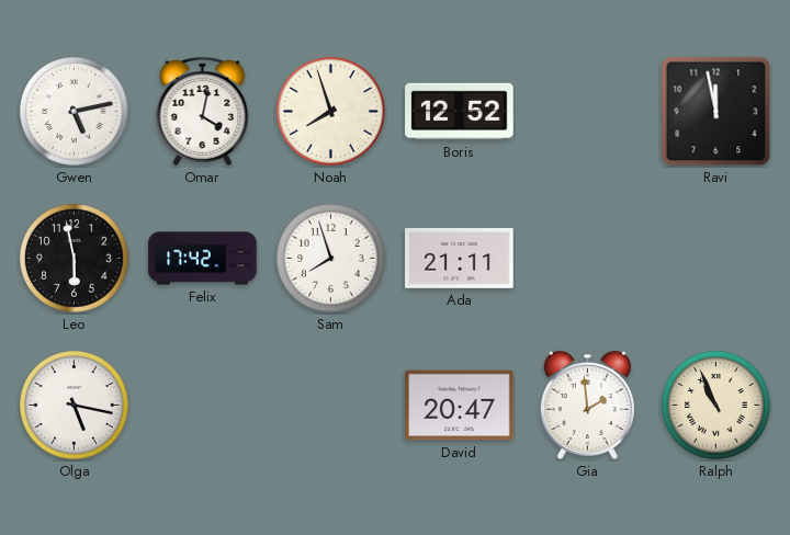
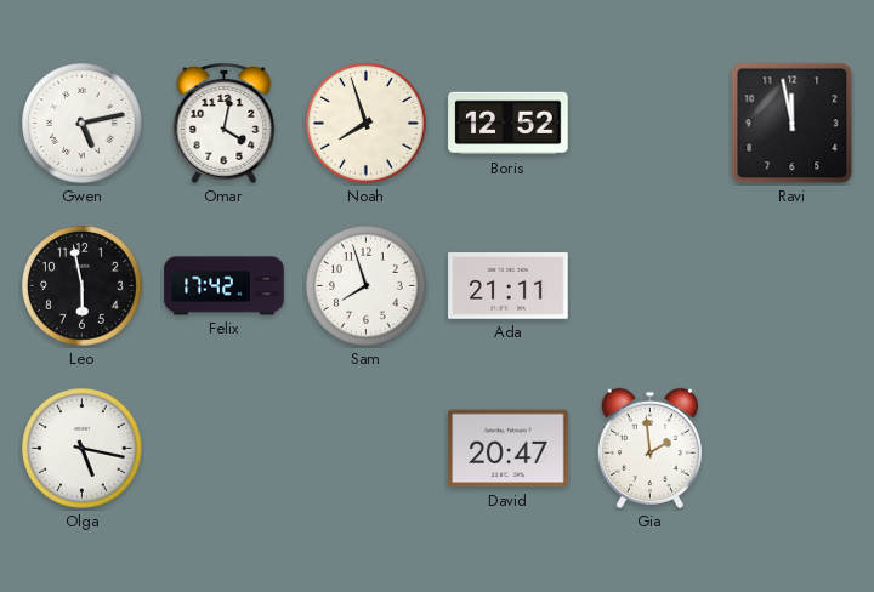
Ralph: 10:56 -> none
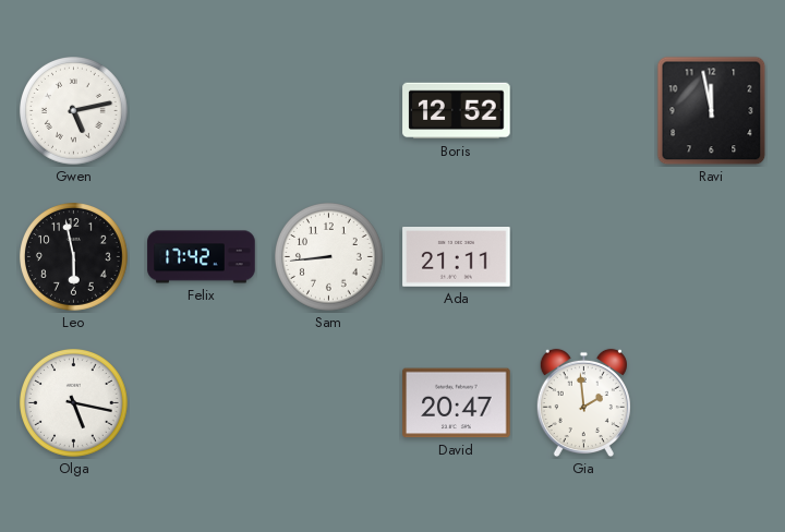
Omar: 4:02 -> none
Noah: 7:57 -> none
Sam: 7:57 -> 8:44
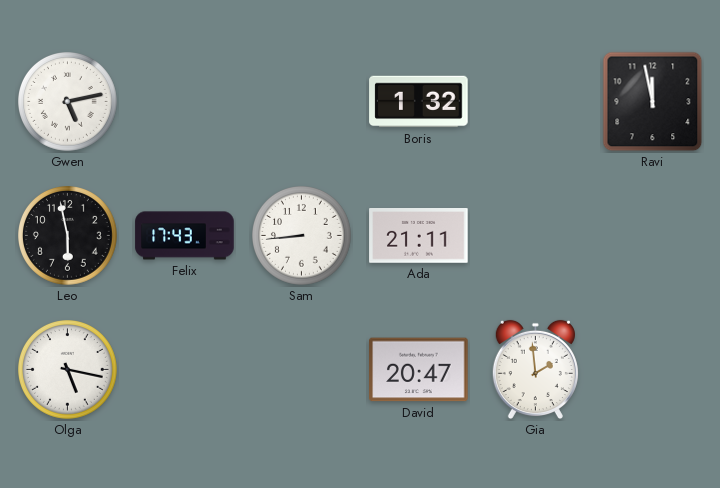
Boris: 12:52 -> 1:32
Felix: 17:42 -> 17:43
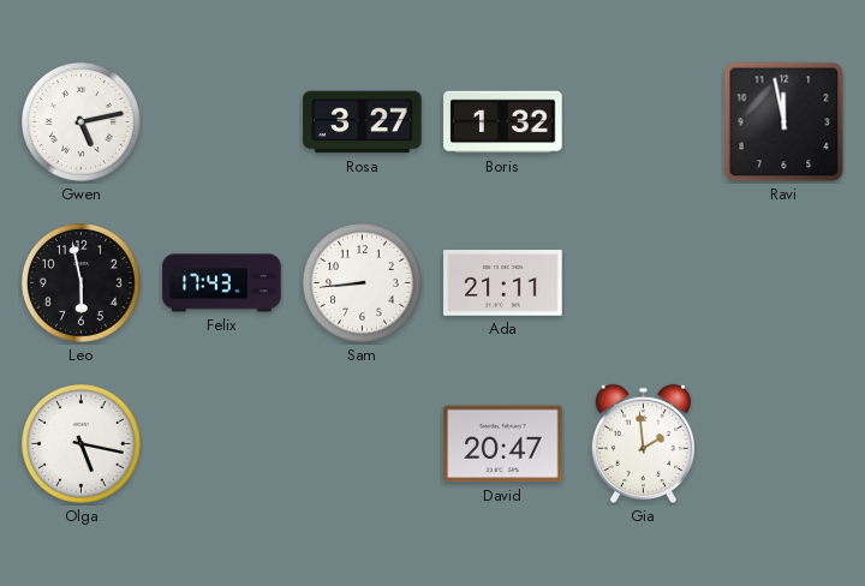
Rosa: none -> 3:27
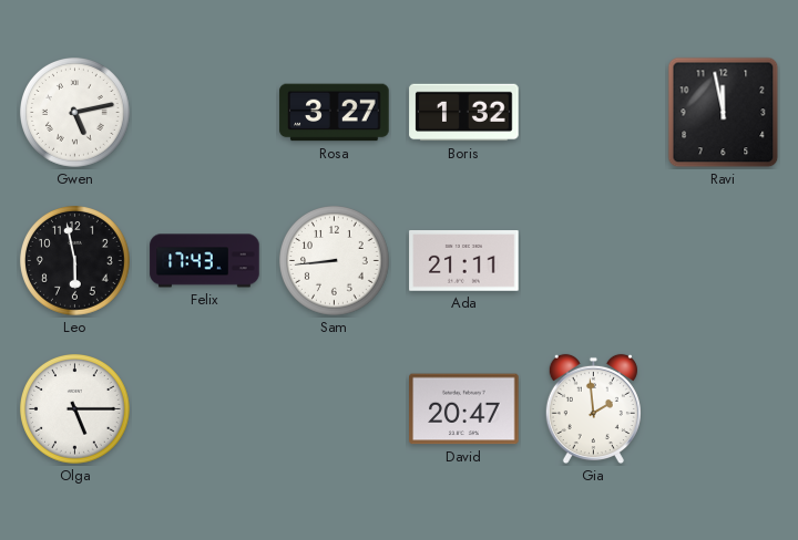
Olga: 5:17 -> 5:15
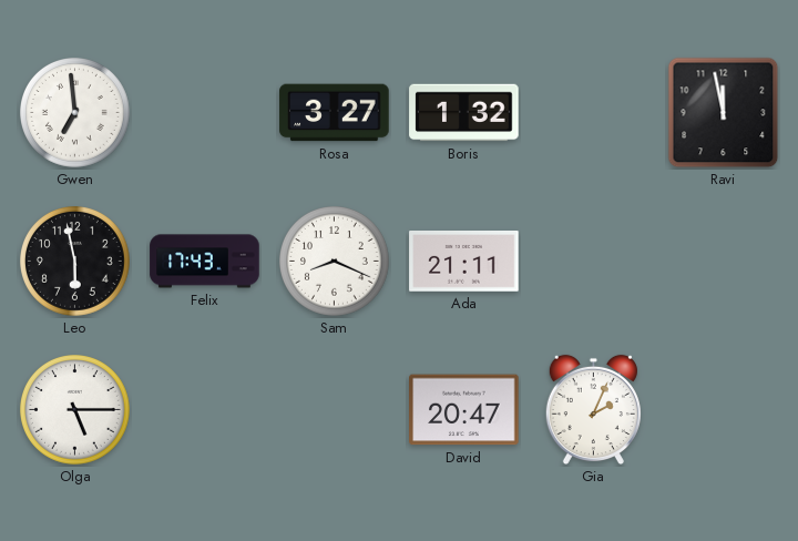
Gwen: 5:13 -> 6:59
Sam: 8:44 -> 8:19
Gia: 1:59 -> 2:04
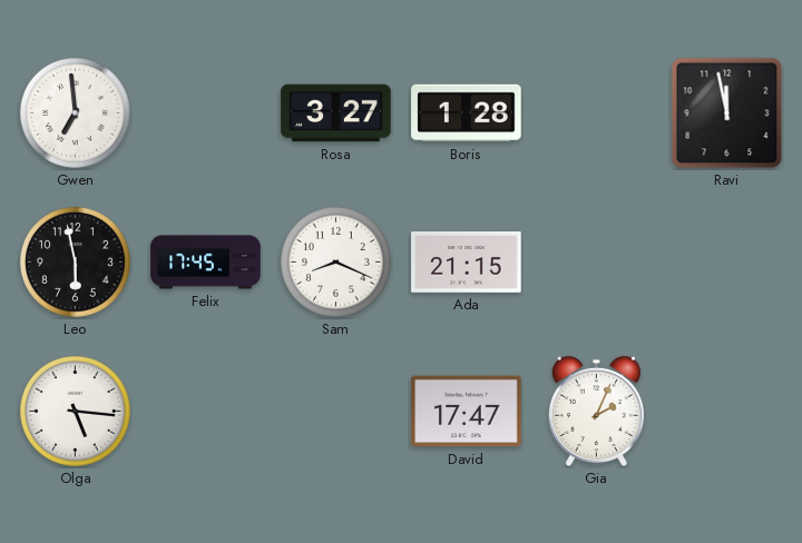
Boris: 1:32 -> 1:28
Felix: 17:43 -> 17:45
Ada: 21:11 -> 21:15
Olga: 5:15 -> 5:16
David: 20:47 -> 17:47
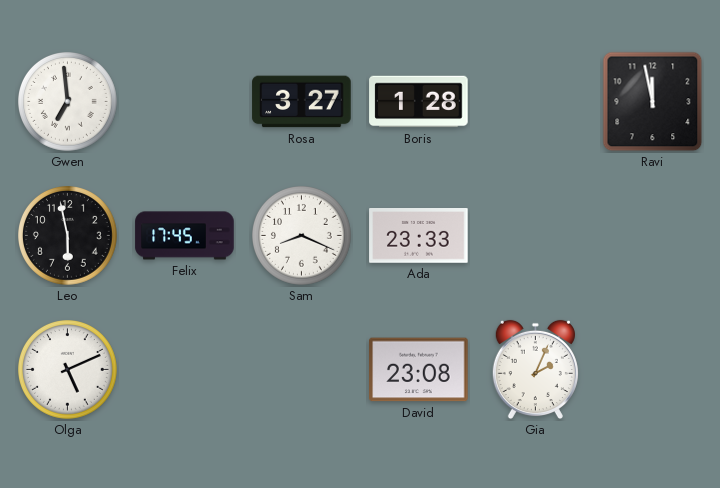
Ada: 21:15 -> 23:33
Olga: 5:16 -> 5:11
David: 17:47 -> 23:08
